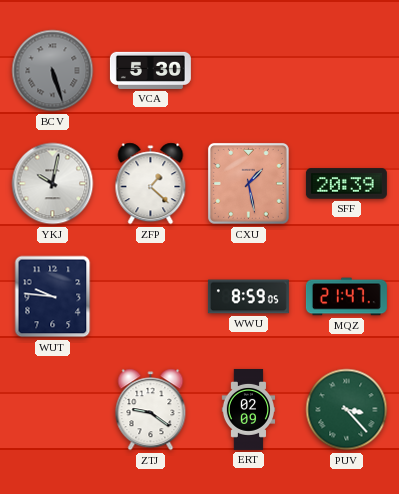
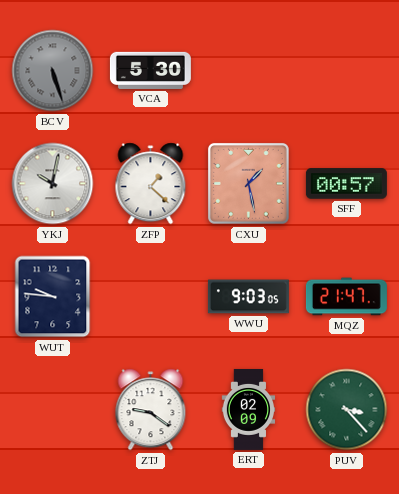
SFF: 20:39 -> 00:57
WWU: 8:59 -> 9:03
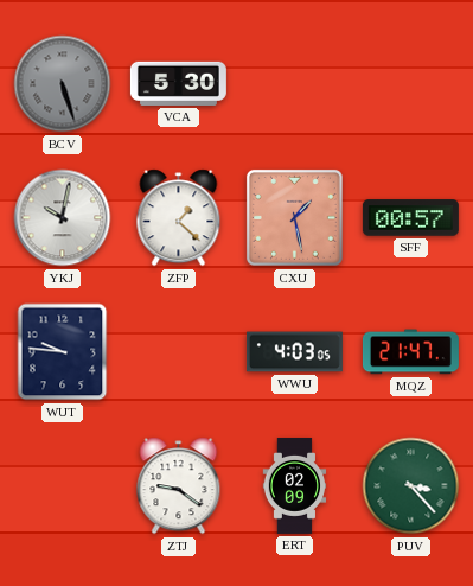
WWU: 9:03 -> 4:03
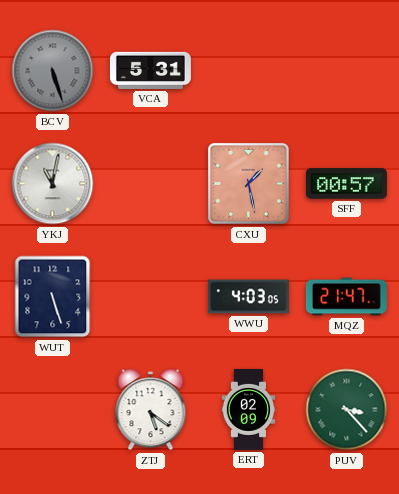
VCA: 5:30 -> 5:31
YKJ: 10:02 -> 11:02
ZFP: 1:22 -> none
WUT: 9:46 -> 5:27
ZTJ: 9:21 -> 5:21
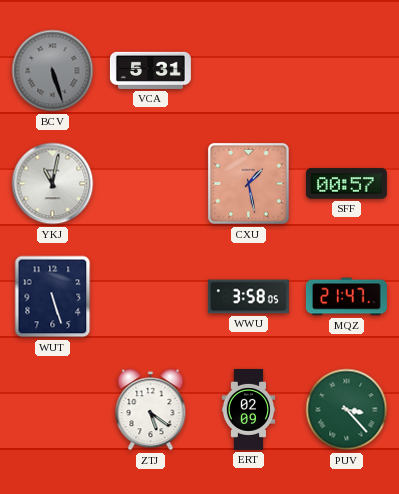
WWU: 4:03 -> 3:58
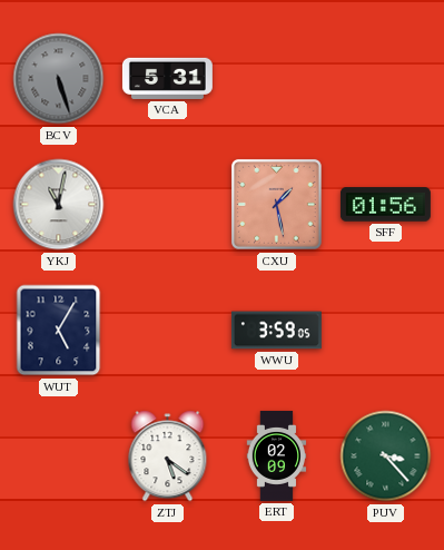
SFF: 00:57 -> 01:56
WUT: 5:27 -> 5:05
WWU: 3:58 -> 3:59
MQZ: 21:47 -> none
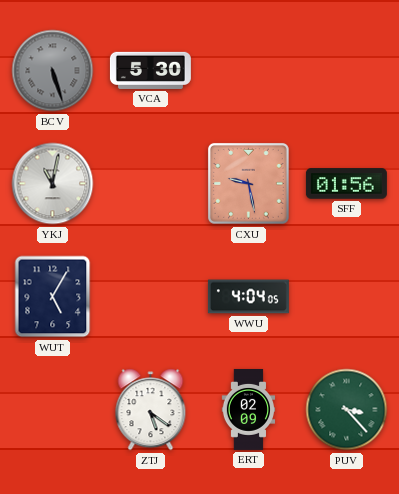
VCA: 5:31 -> 5:30
CXU: 1:28 -> 9:28
WWU: 3:59 -> 4:04
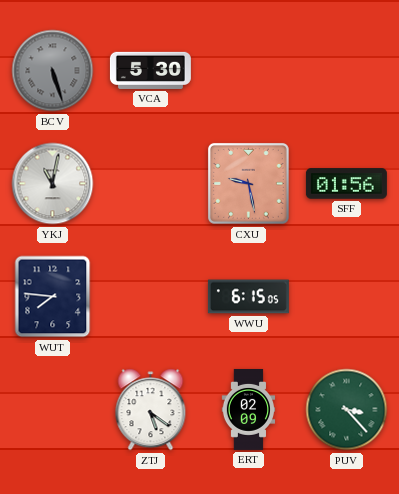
WUT: 5:05 -> 7:46
WWU: 4:04 -> 6:15
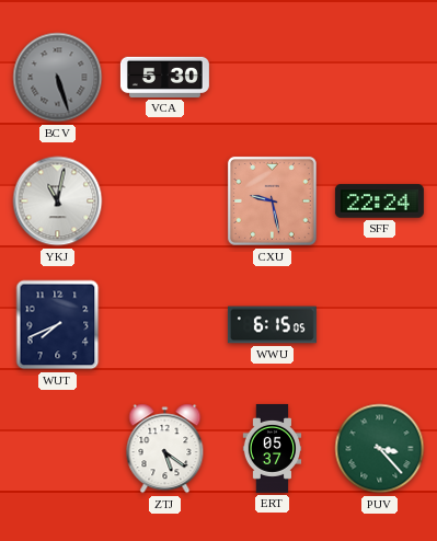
SFF: 01:56 -> 22:24
WUT: 7:46 -> 7:41
ERT: 02:09 -> 05:37
